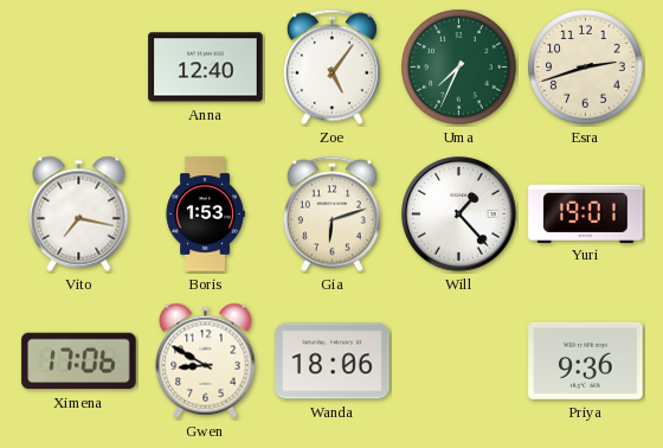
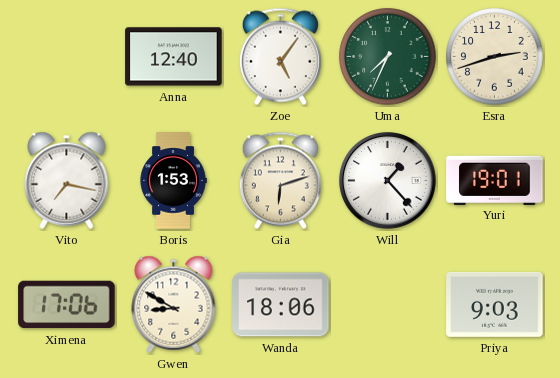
Priya: 9:36 -> 9:03
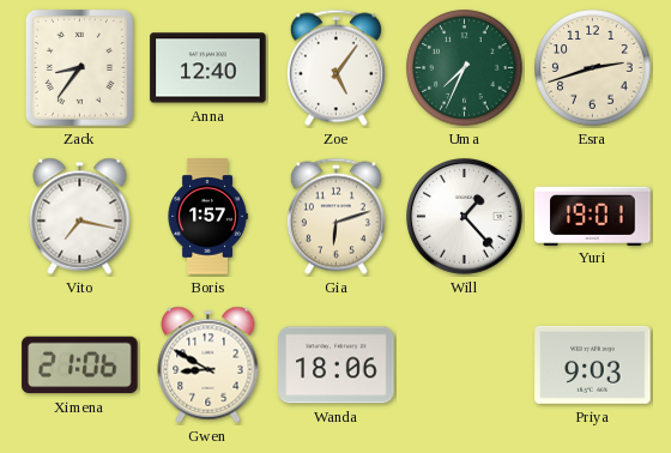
Zack: none -> 8:36
Boris: 1:53 -> 1:57
Ximena: 17:06 -> 21:06
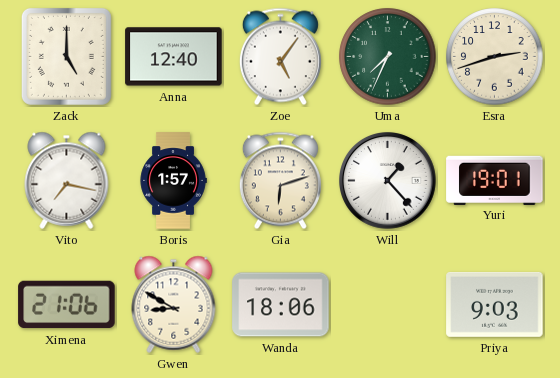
Zack: 8:36 -> 5:00
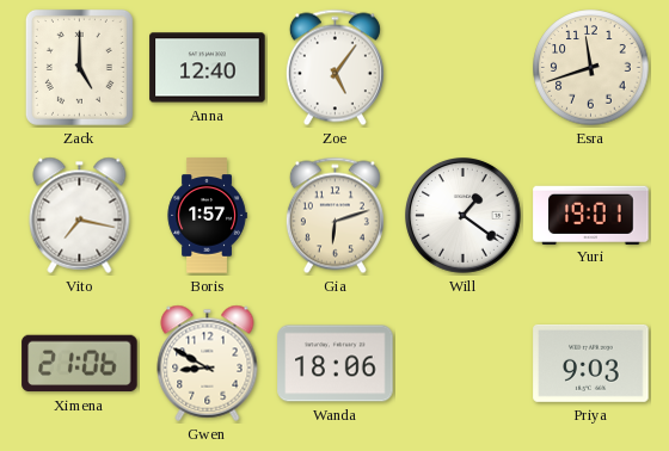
Uma: 7:34 -> none
Esra: 2:42 -> 11:42
Will: 1:23 -> 1:21
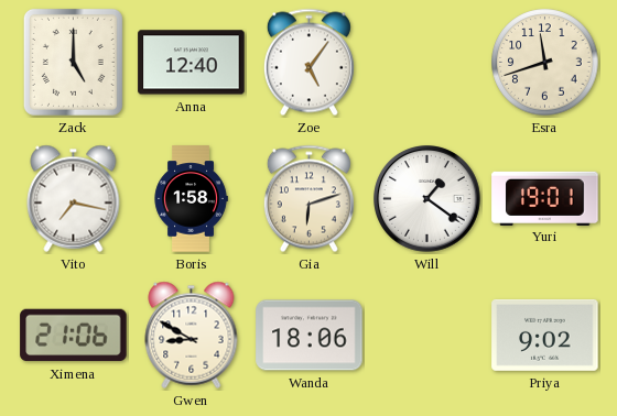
Boris: 1:57 -> 1:58
Priya: 9:03 -> 9:02
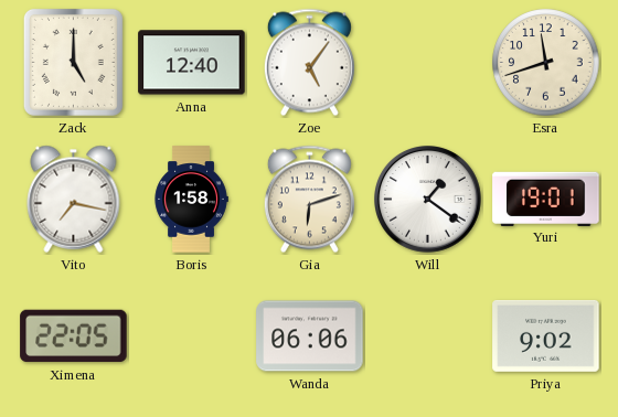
Ximena: 21:06 -> 22:05
Gwen: 8:50 -> none
Wanda: 18:06 -> 06:06
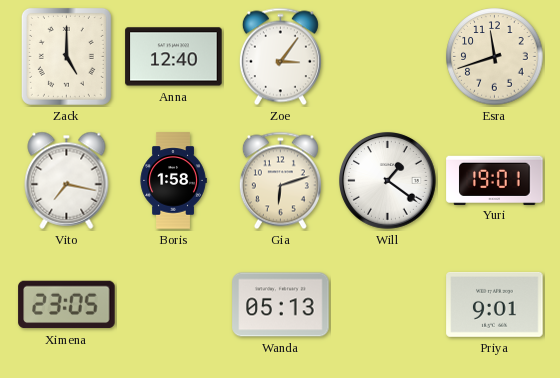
Zoe: 5:06 -> 3:06
Ximena: 22:05 -> 23:05
Wanda: 06:06 -> 05:13
Priya: 9:02 -> 9:01
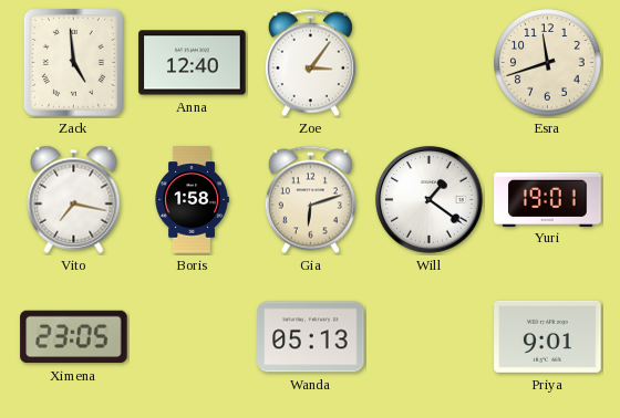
Zack: 5:00 -> 4:59
